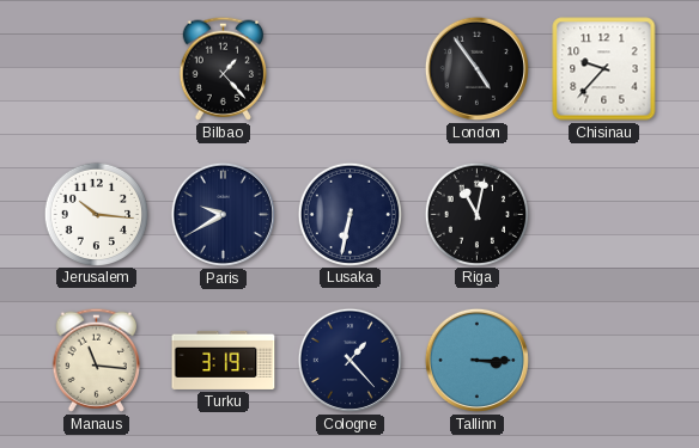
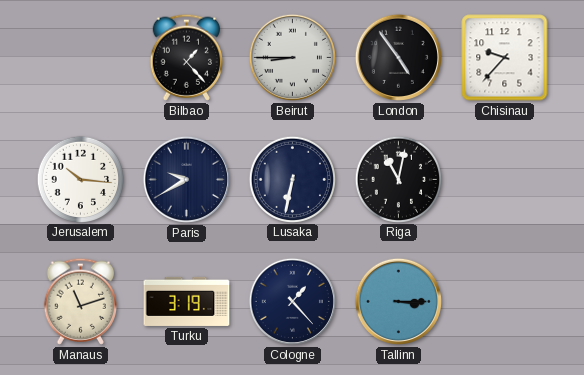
Beirut: none -> 8:45
Manaus: 11:16 -> 11:12
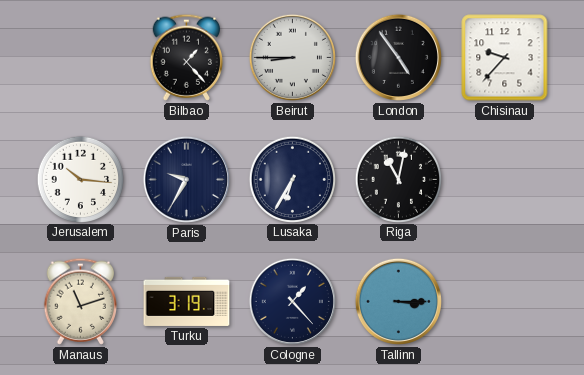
Paris: 9:40 -> 9:35
Lusaka: 6:32 -> 6:35
